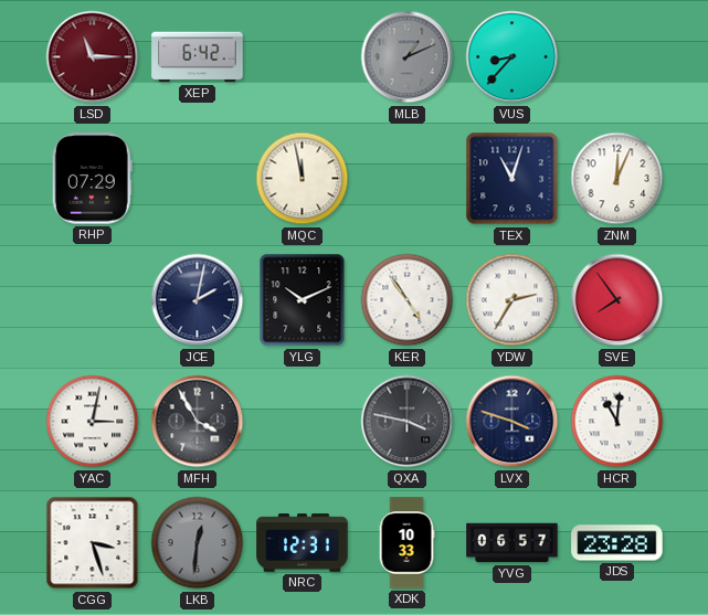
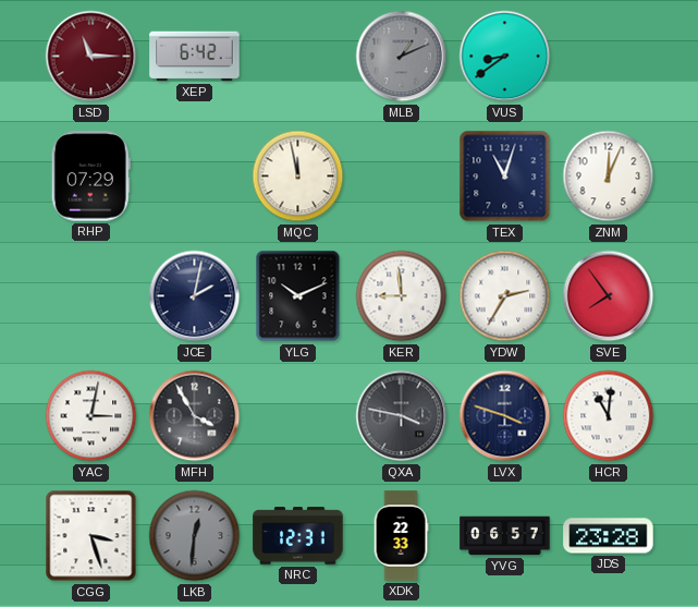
VUS: 8:37 -> 8:39
KER: 4:54 -> 8:59
XDK: 10:33 -> 22:33
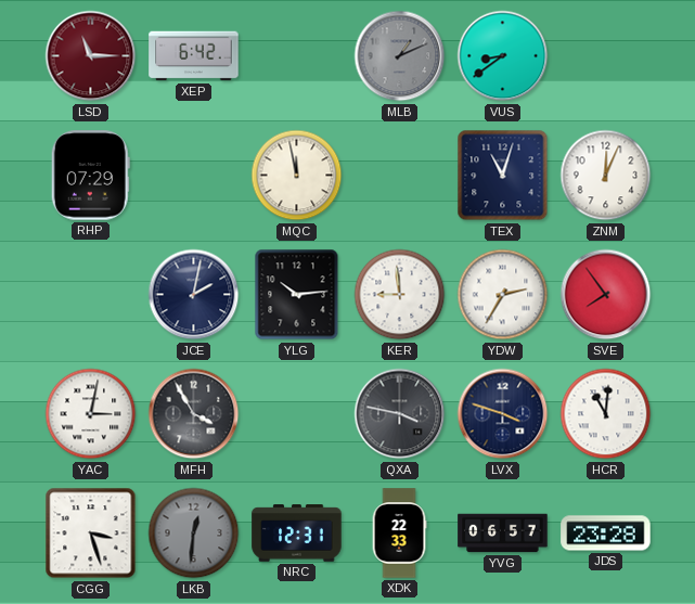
YLG: 10:11 -> 10:14
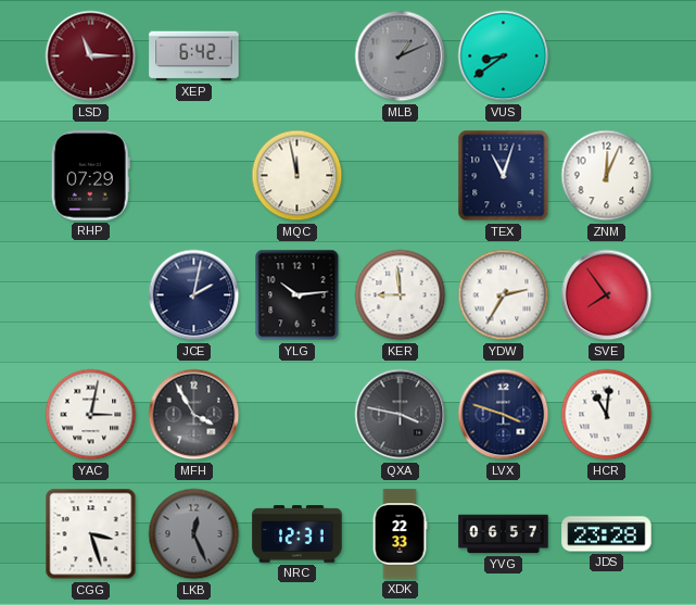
LKB: 12:31 -> 12:26
